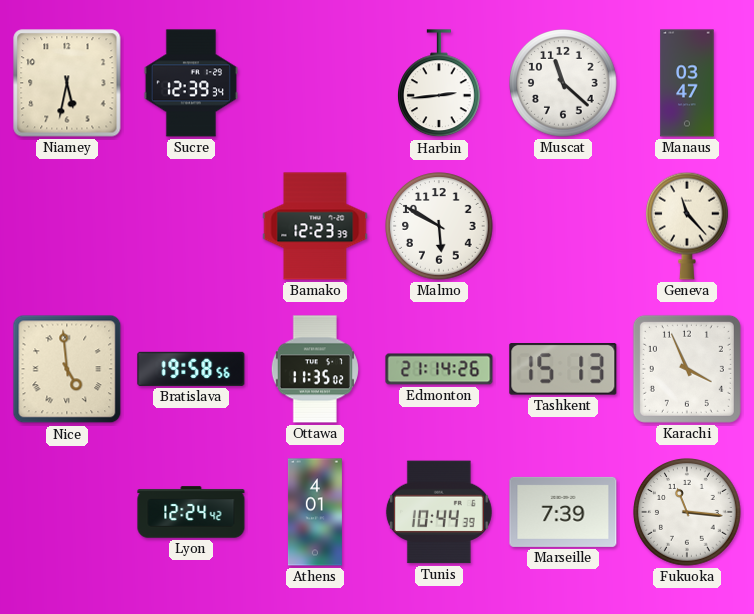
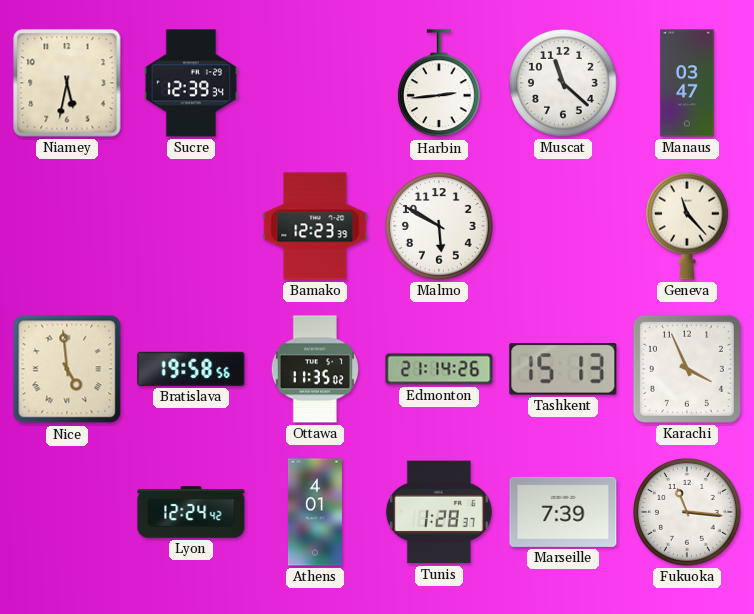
Tunis: 10:44 -> 1:28
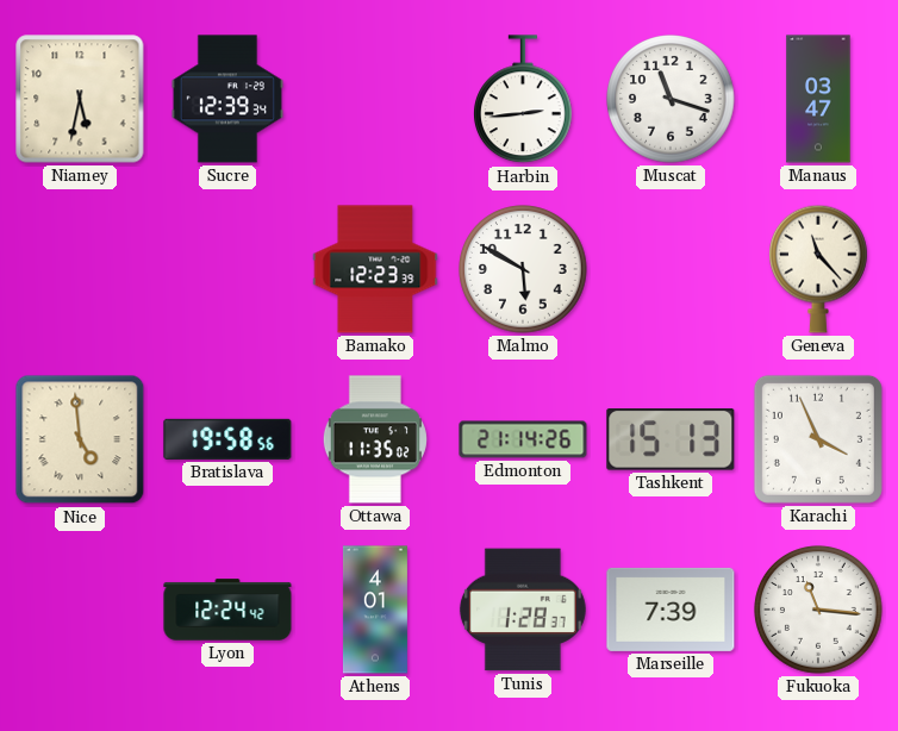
Muscat: 11:22 -> 11:18
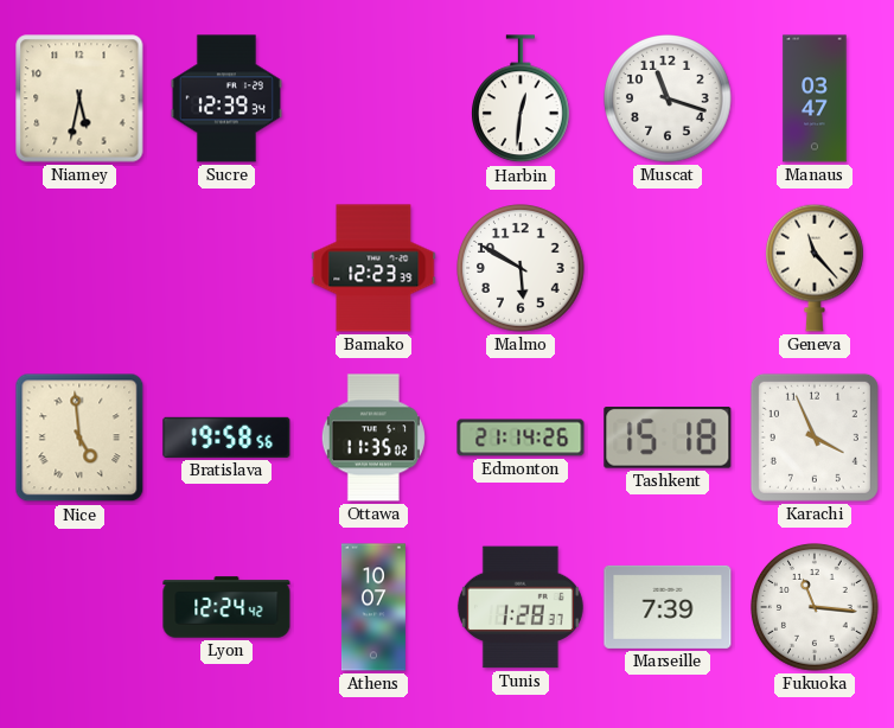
Harbin: 2:44 -> 12:31
Tashkent: 15:13 -> 15:18
Athens: 4:01 -> 10:07
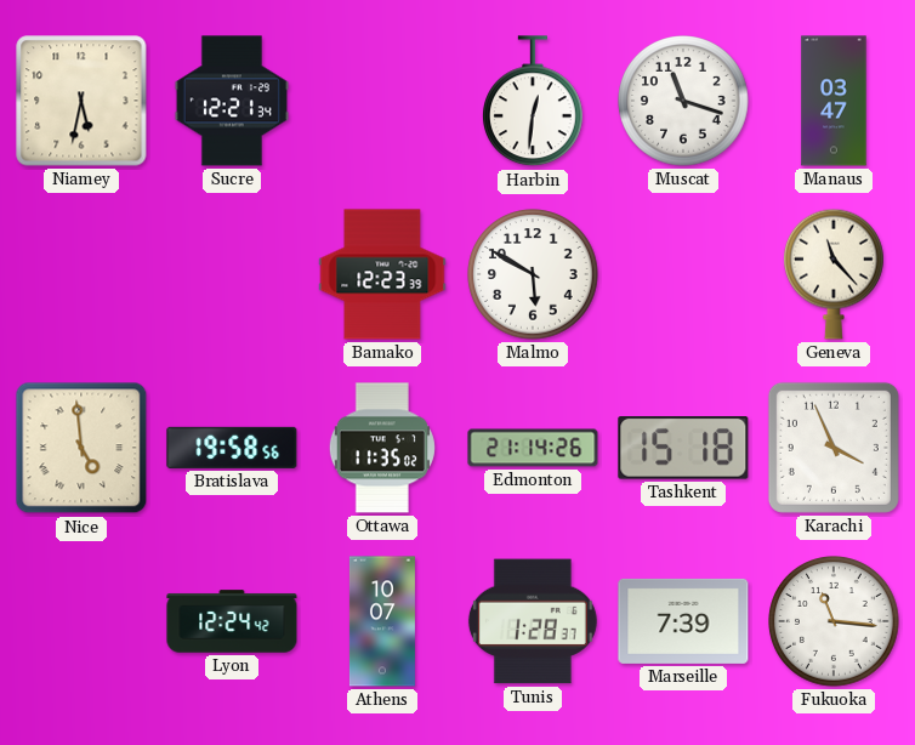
Sucre: 12:39 -> 12:21
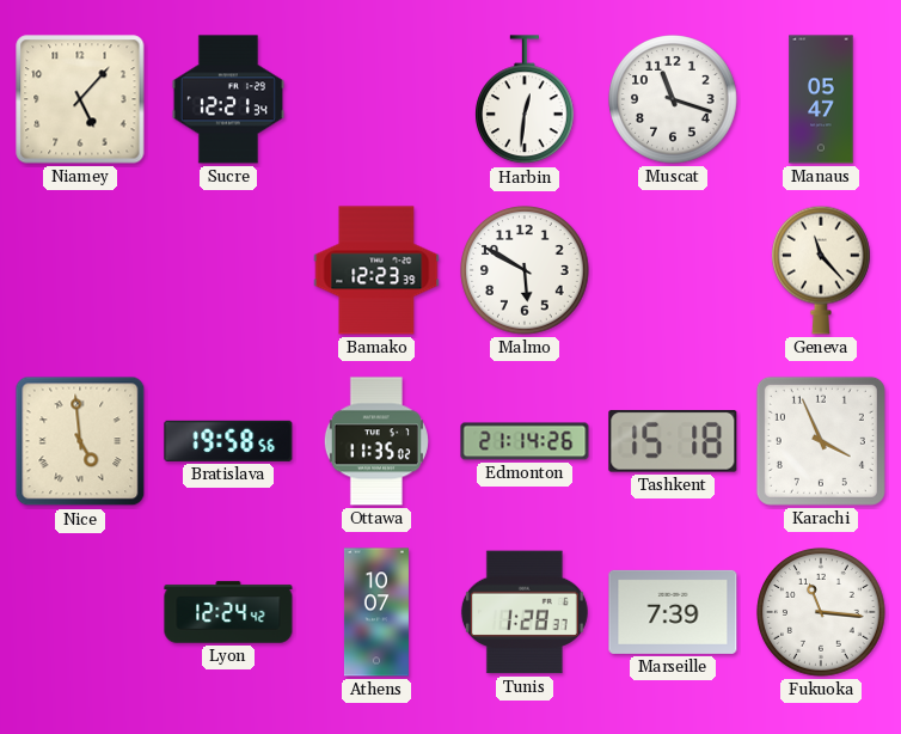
Niamey: 5:32 -> 5:07
Manaus: 03:47 -> 05:47
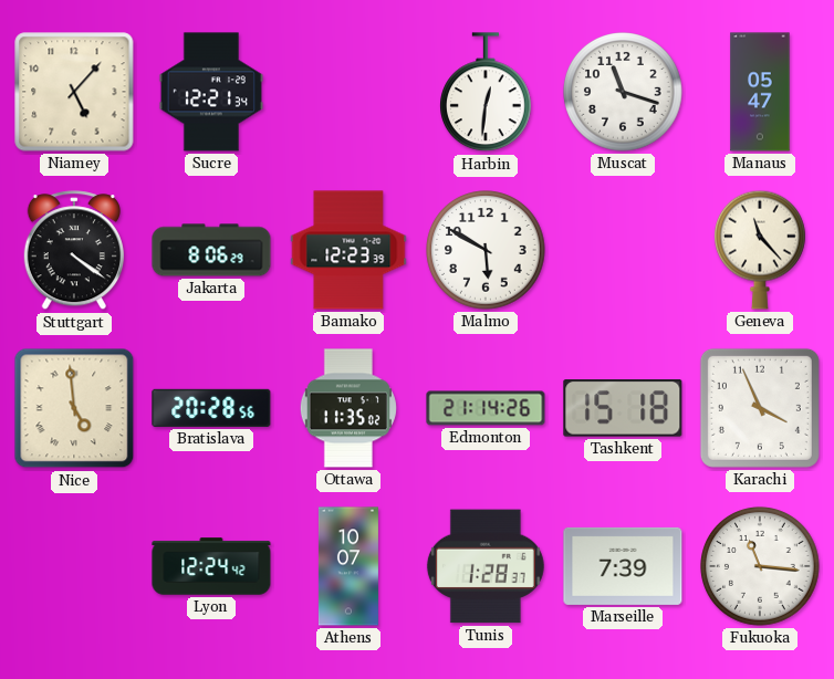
Stuttgart: none -> 4:21
Jakarta: none -> 8:06
Bratislava: 19:58 -> 20:28
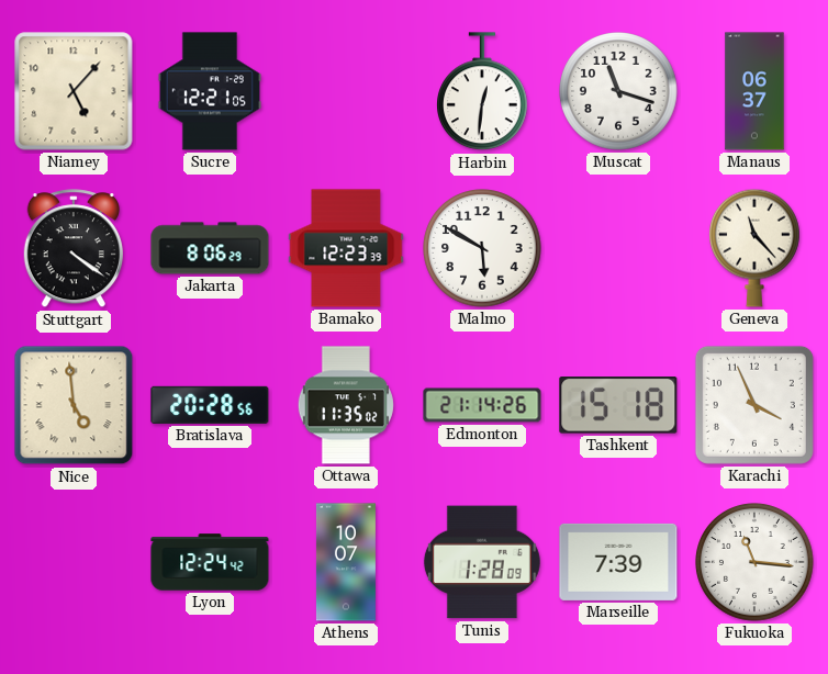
Sucre: 12:21:34 -> 12:21:05
Manaus: 05:47 -> 06:37
Tunis: 1:28:37 -> 1:28:09
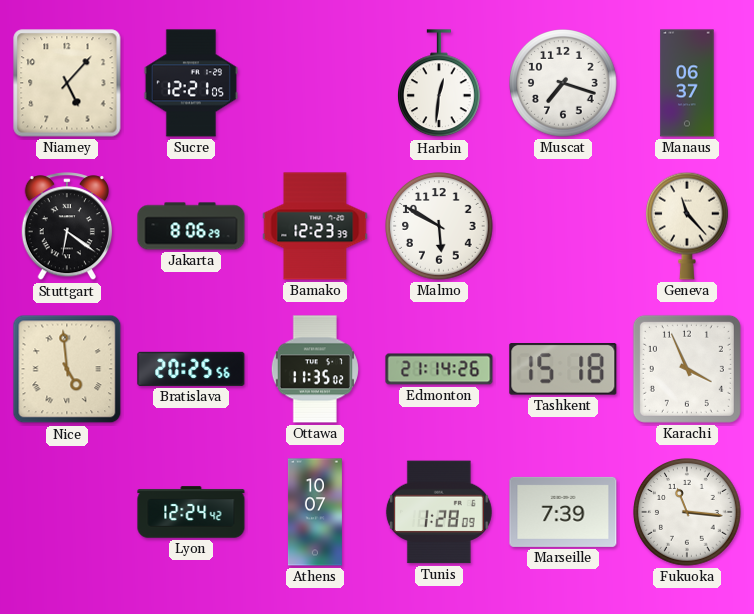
Muscat: 11:18 -> 7:18
Stuttgart: 4:21 -> 6:21
Bratislava: 20:28 -> 20:25
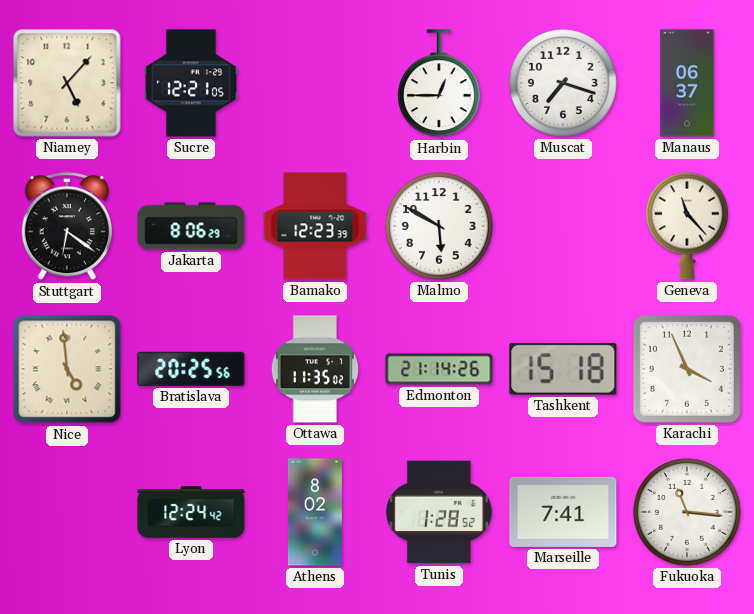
Harbin: 12:31 -> 12:45
Athens: 10:07 -> 8:02
Tunis: 1:28:09 -> 1:28:52
Marseille: 7:39 -> 7:41
